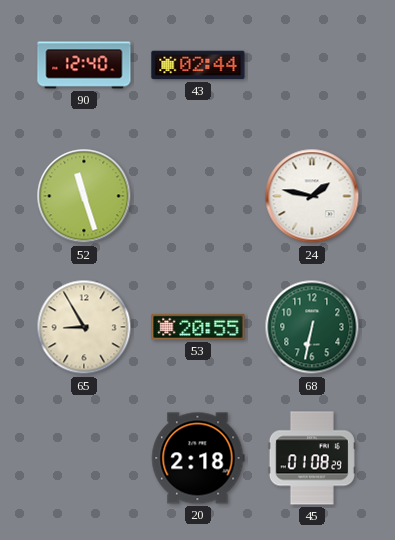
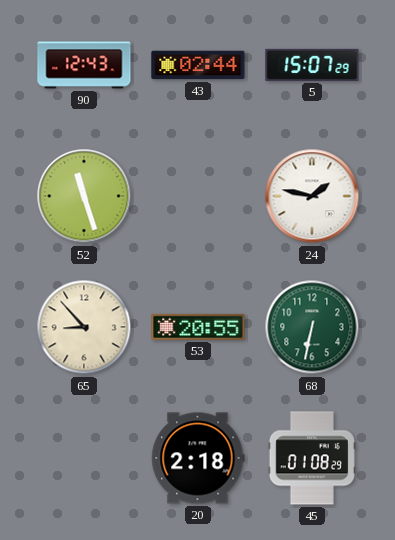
90: 12:40 -> 12:43
5: none -> 15:07
65: 8:55 -> 8:53
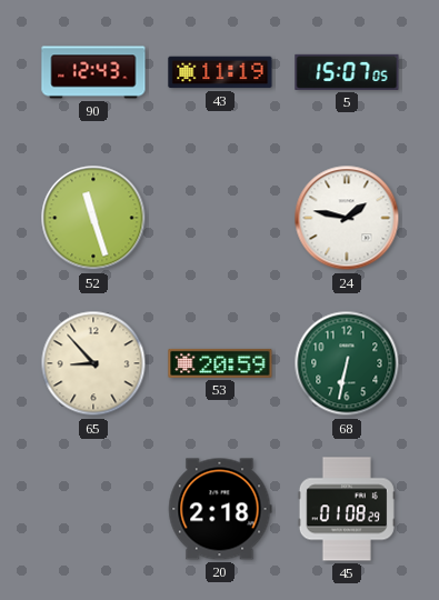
43: 02:44 -> 11:19
5: 15:07:29 -> 15:07:05
53: 20:55 -> 20:59
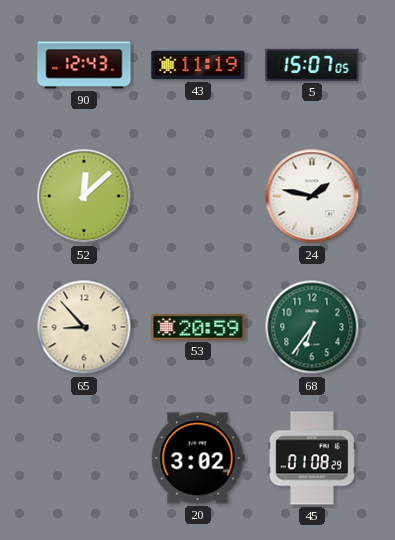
52: 11:27 -> 12:08
68: 6:32 -> 6:36
20: 2:18 -> 3:02
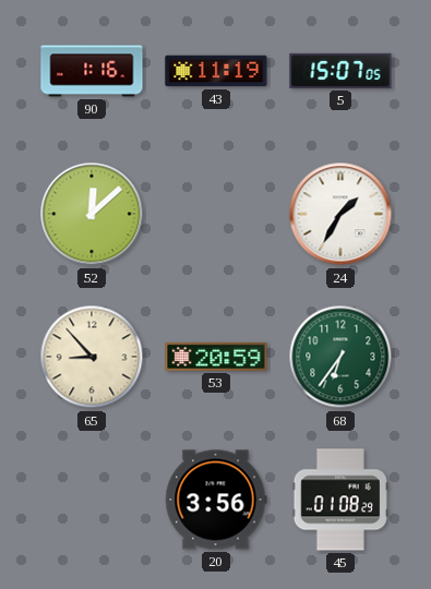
90: 12:43 -> 1:16
24: 1:47 -> 1:35
20: 3:02 -> 3:56
